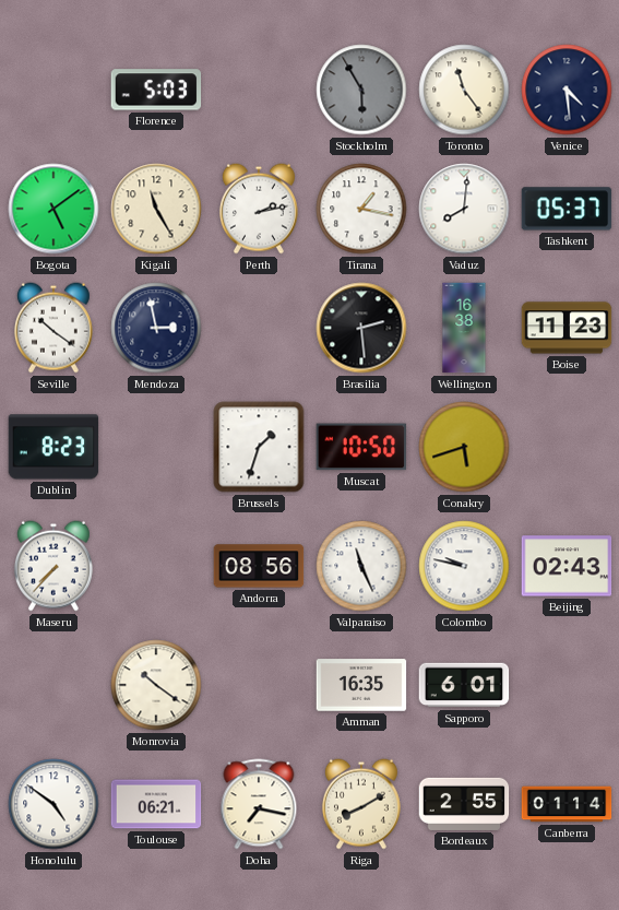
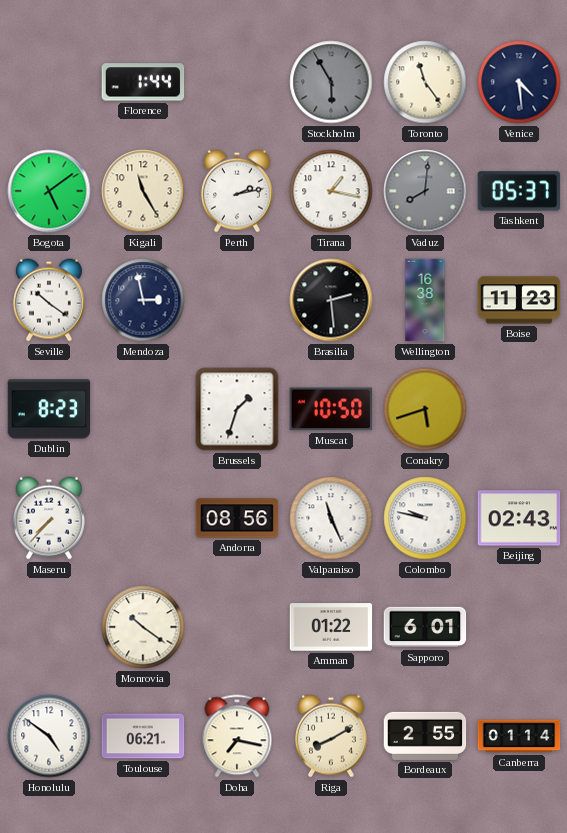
Florence: 5:03 -> 1:44
Vaduz dial: white -> grey
Amman: 16:35 -> 01:22
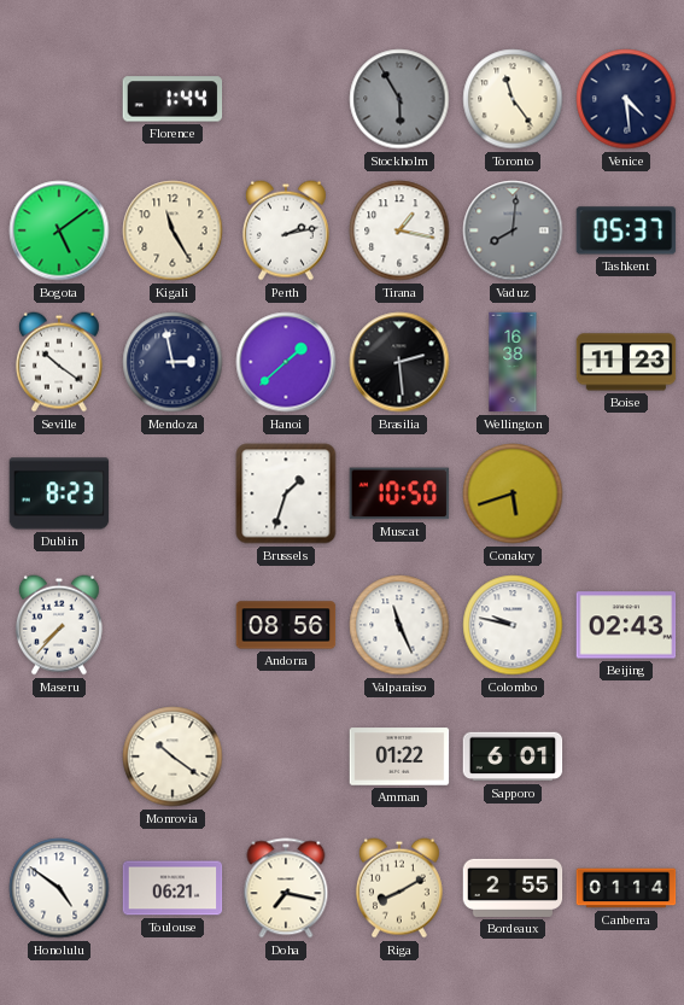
Hanoi: none -> 1:38
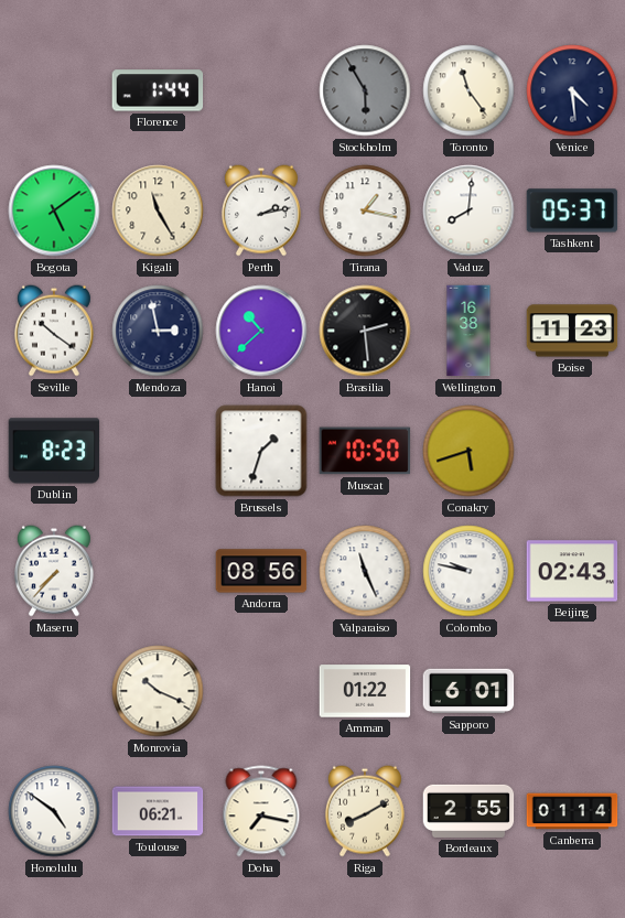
Vaduz dial: grey -> white
Hanoi: 1:38 -> 10:38
Monrovia: 10:21 -> 10:19
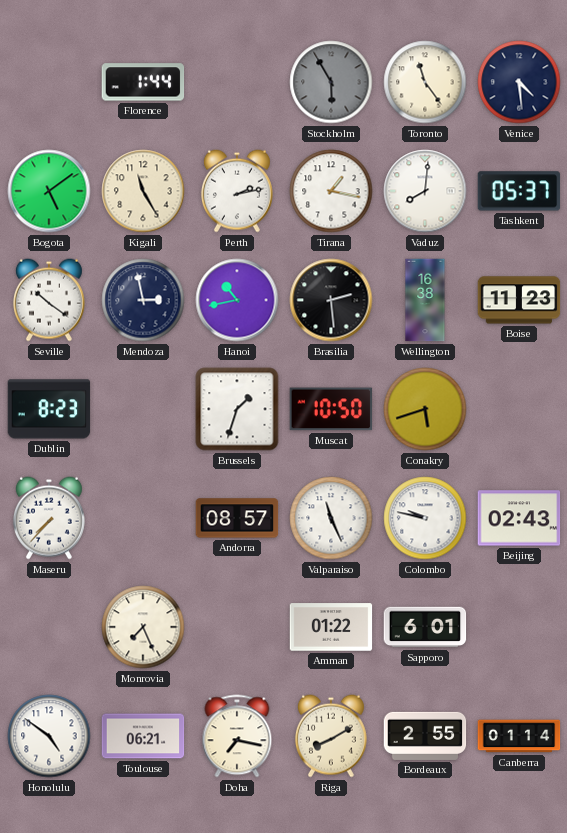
Hanoi: 10:38 -> 10:43
Andorra: 08:56 -> 08:57
Monrovia: 10:19 -> 7:26
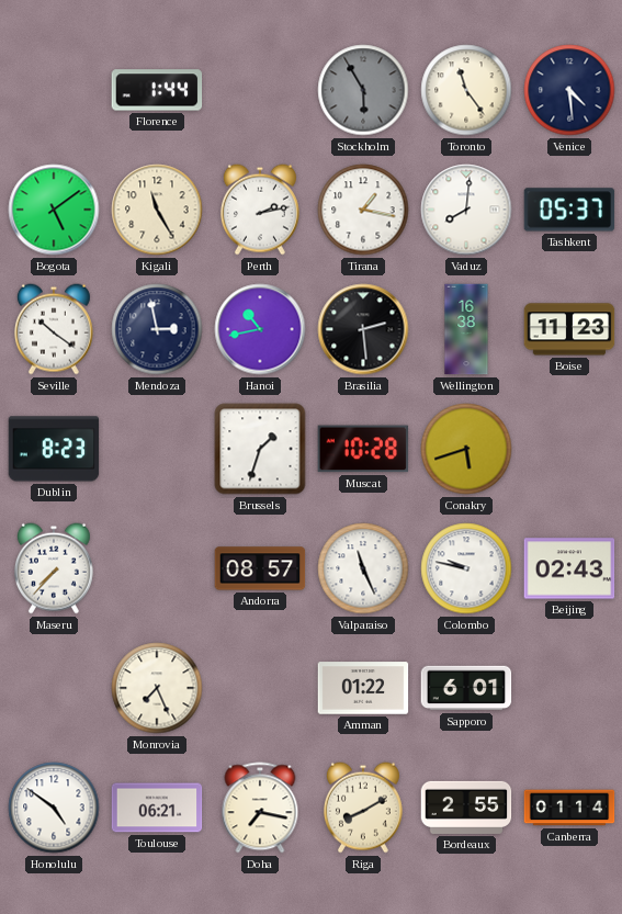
Muscat: 10:50 -> 10:28
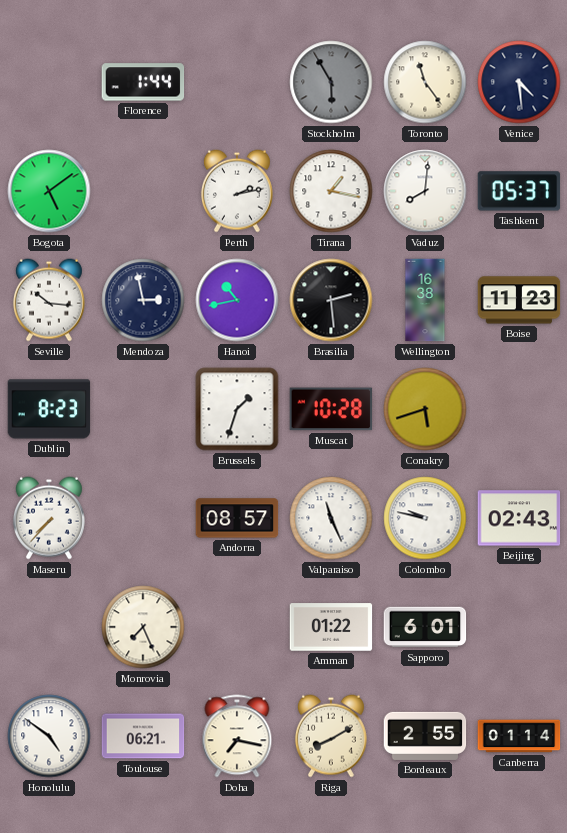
Kigali: 11:25 -> none
Seville: 10:21 -> 10:16
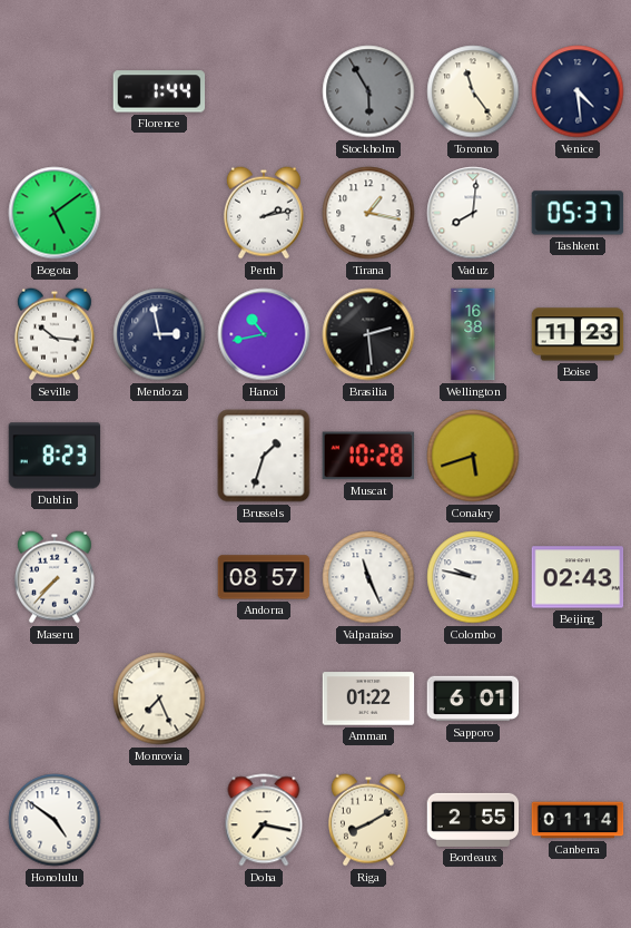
Toulouse: 06:21 -> none
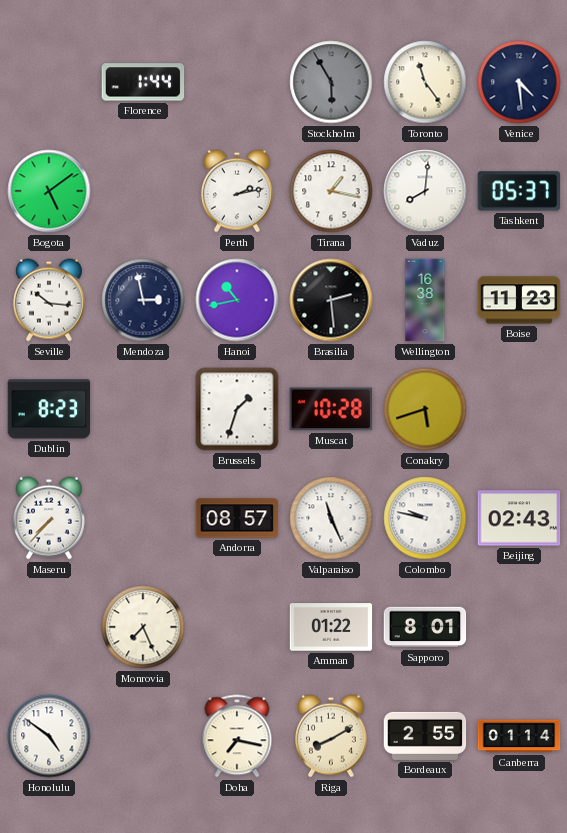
Sapporo: 6:01 -> 8:01
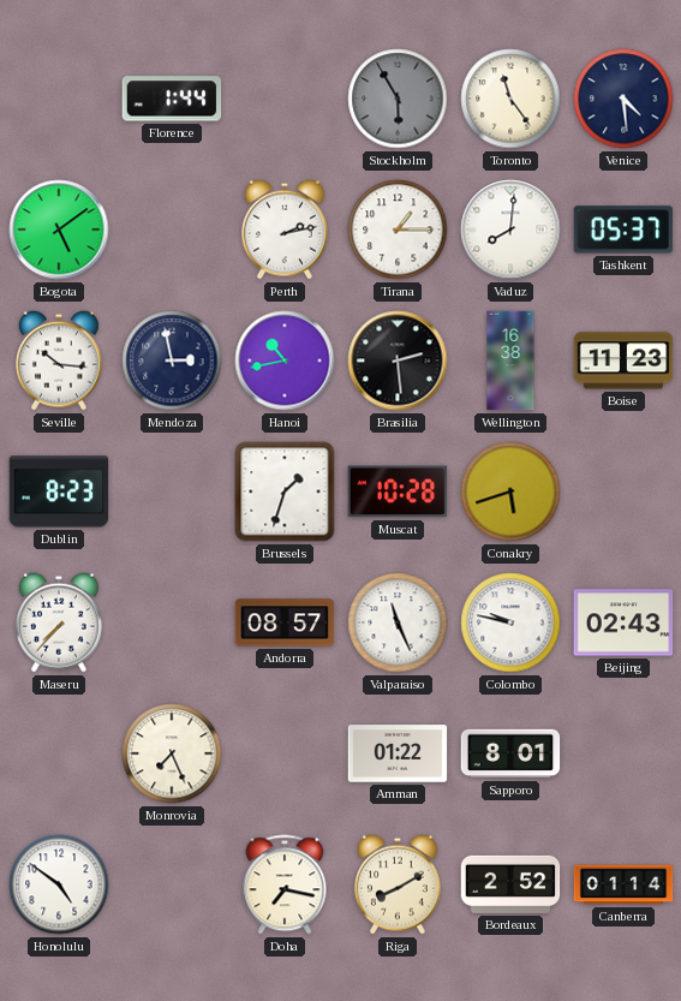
Tirana: 1:17 -> 1:15
Bordeaux: 2:55 -> 2:52
